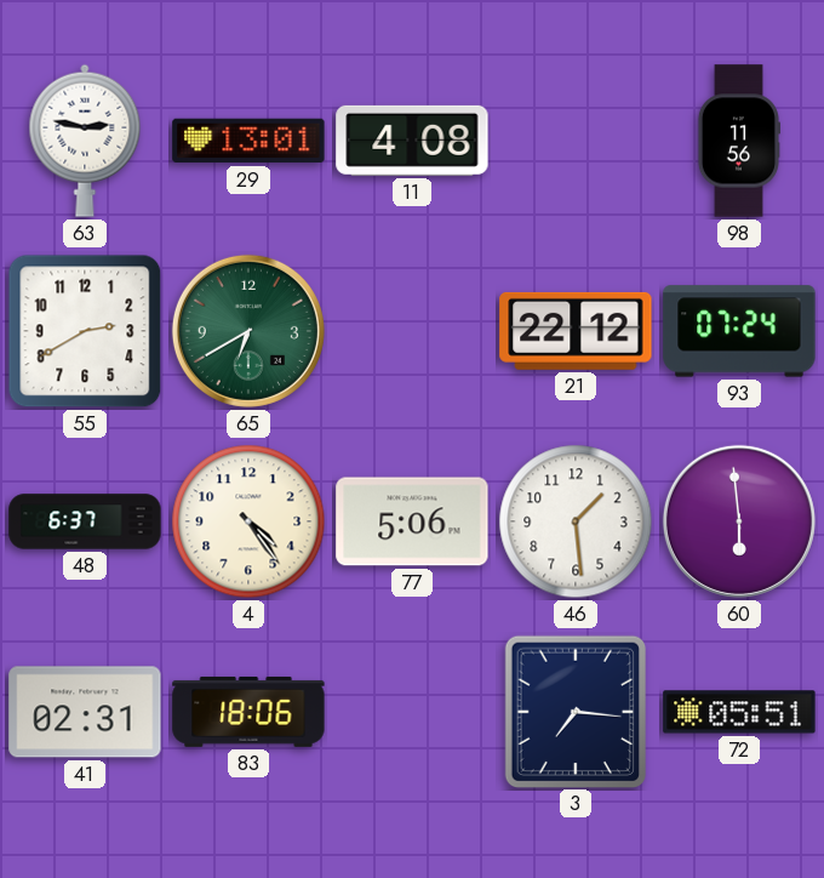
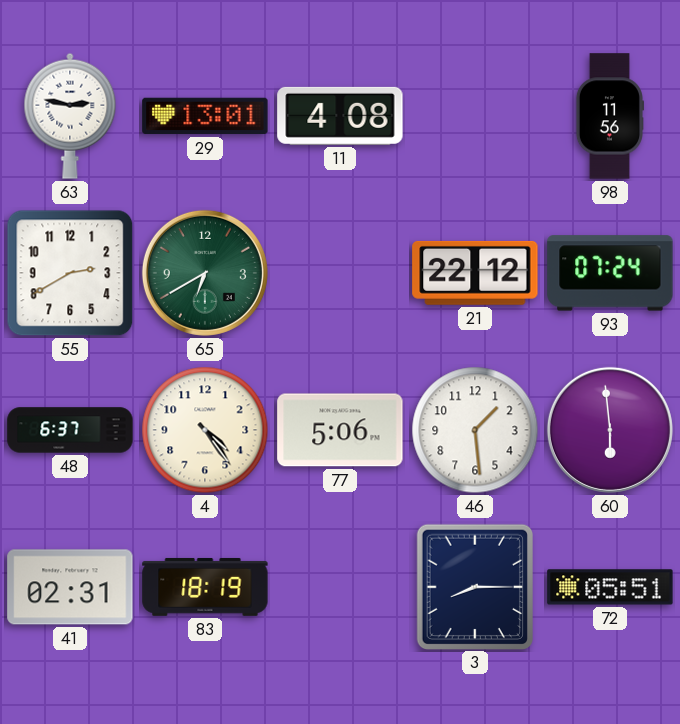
83: 18:06 -> 18:19
3: 7:16 -> 8:15
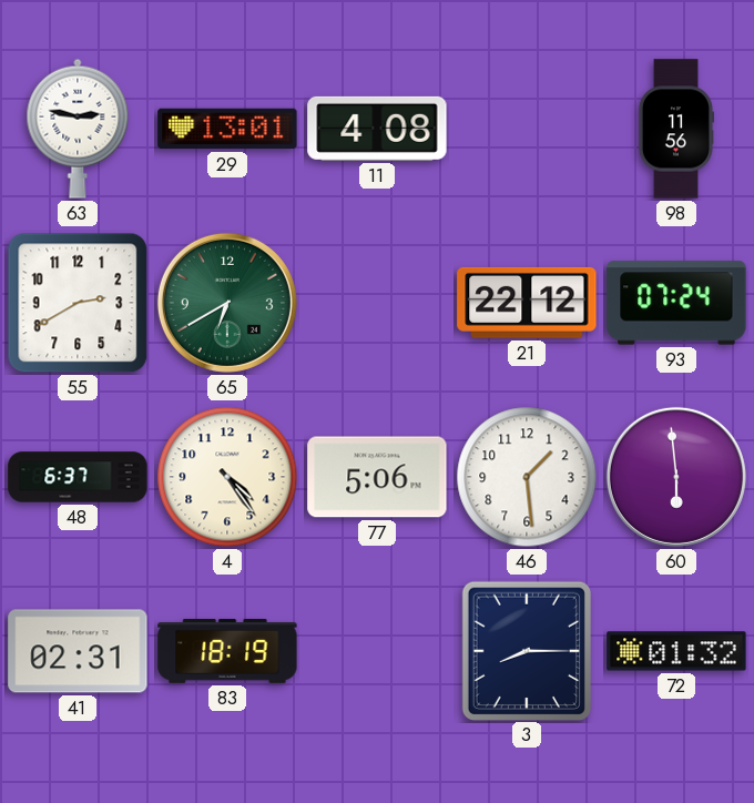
72: 05:51 -> 01:32
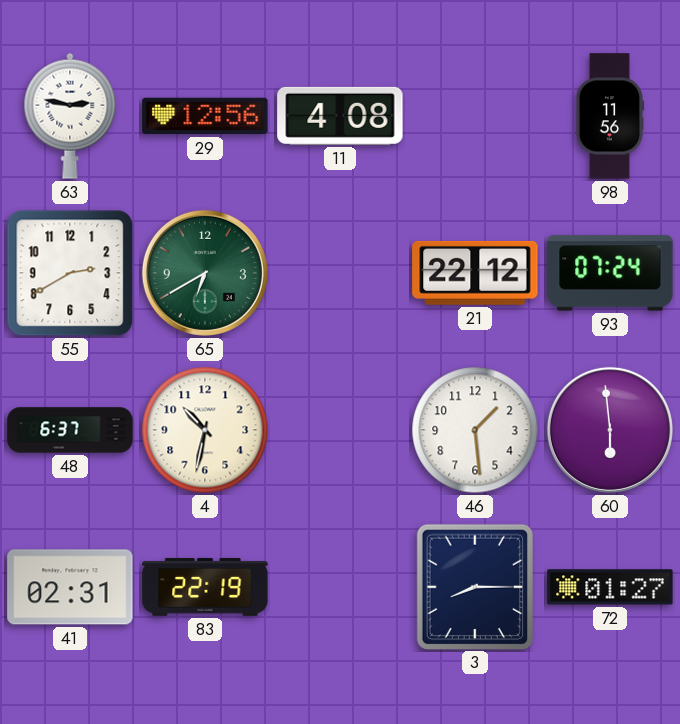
29: 13:01 -> 12:56
4: 4:24 -> 10:32
77: 5:06 -> none
83: 18:19 -> 22:19
72: 01:32 -> 01:27
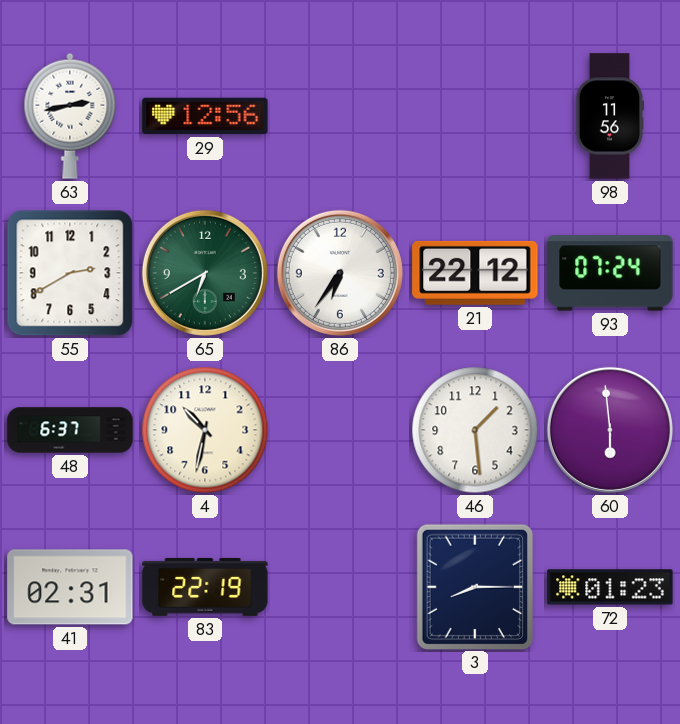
63: 2:47 -> 2:43
11: 4:08 -> none
86: none -> 6:36
72: 01:27 -> 01:23
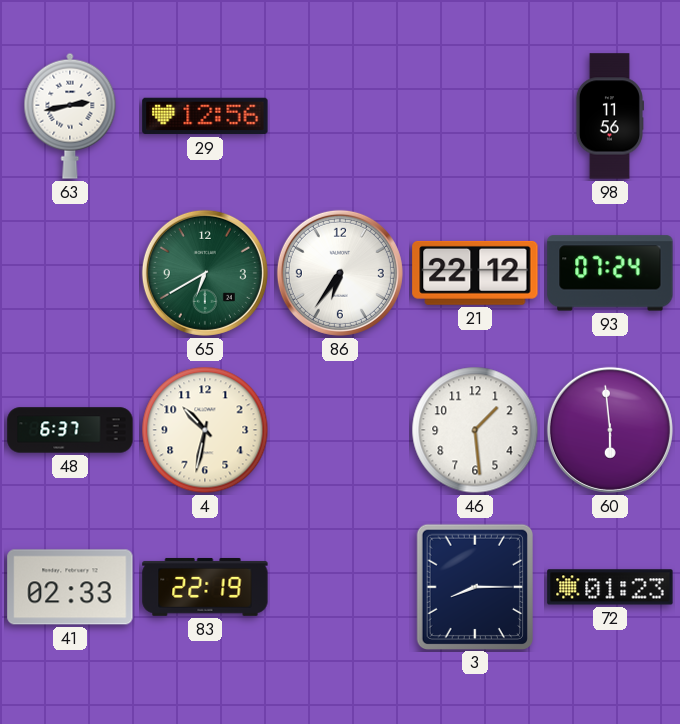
55: 2:40 -> none
41: 02:31 -> 02:33
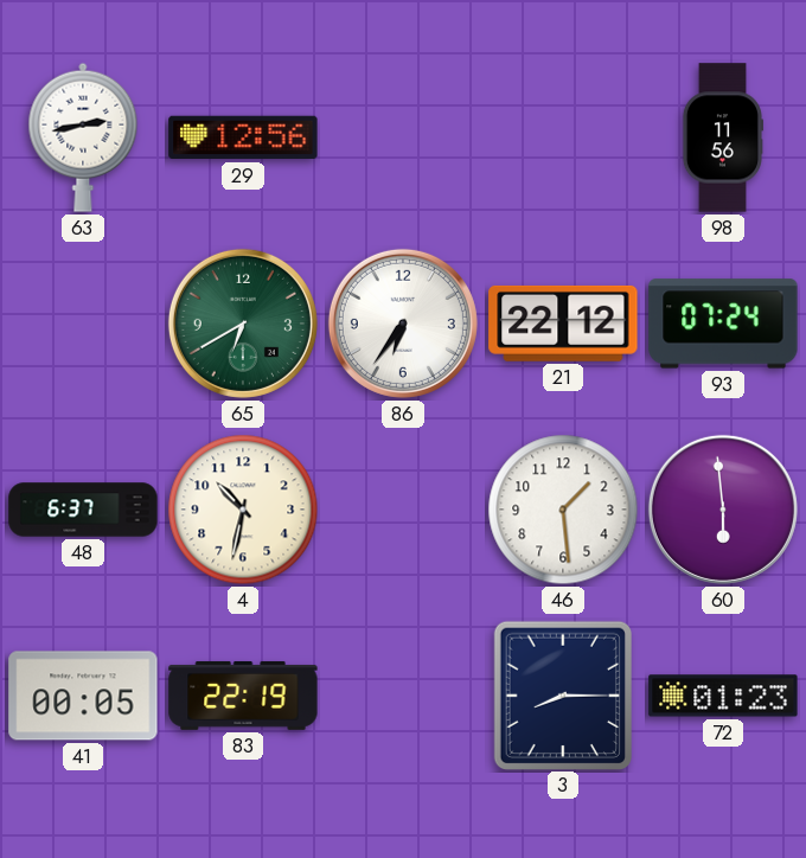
41: 02:33 -> 00:05
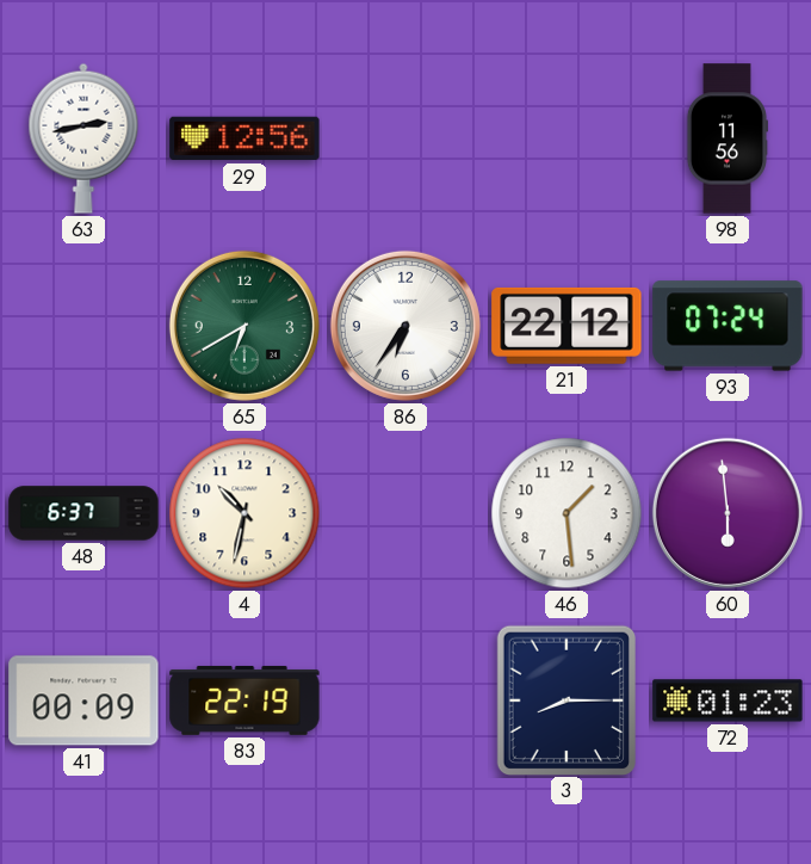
41: 00:05 -> 00:09
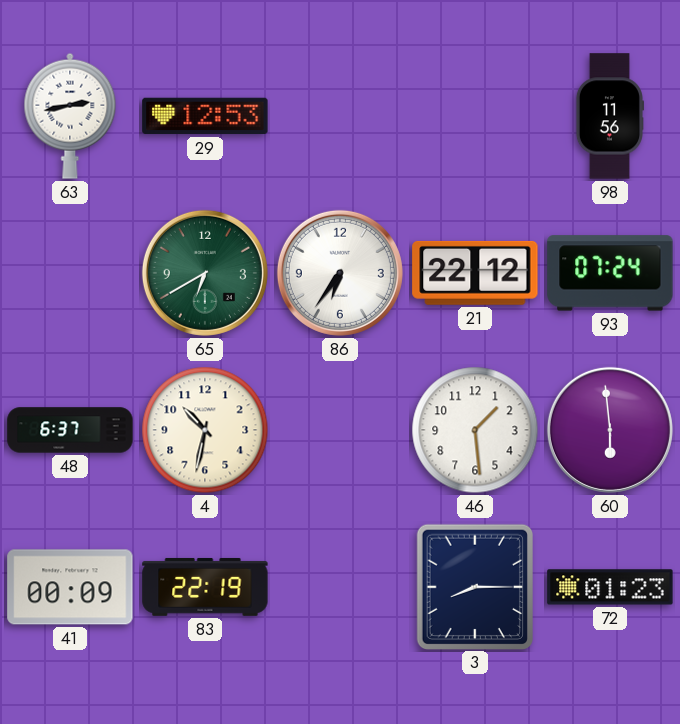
29: 12:56 -> 12:53
